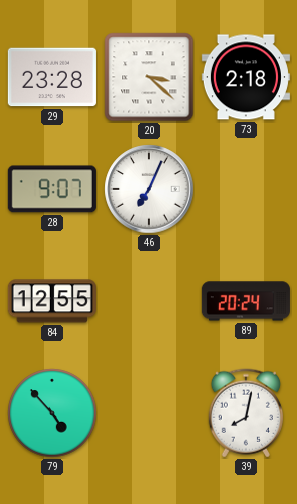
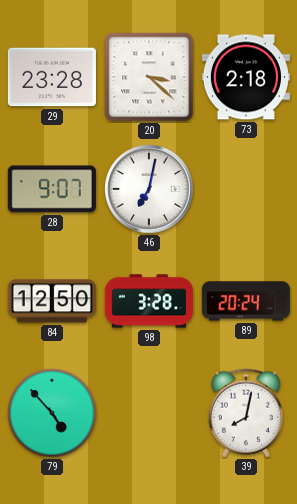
46: 7:04 -> 7:02
84: 12:55 -> 12:50
98: none -> 3:28
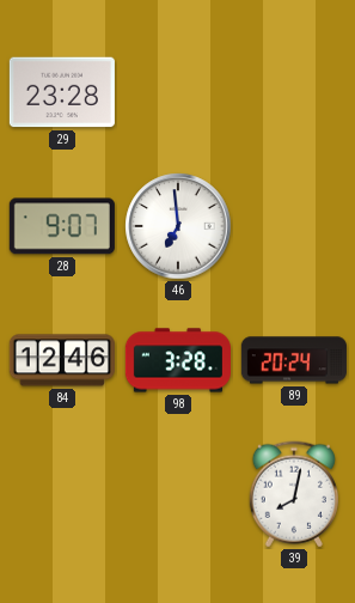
20: 3:22 -> none
73: 2:18 -> none
46: 7:02 -> 6:59
84: 12:50 -> 12:46
79: 4:53 -> none
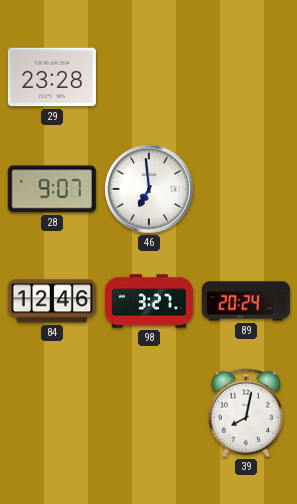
98: 3:28 -> 3:27
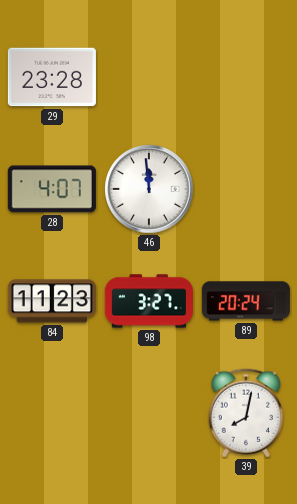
28: 9:07 -> 4:07
46: 6:59 -> 11:59
84: 12:46 -> 11:23
